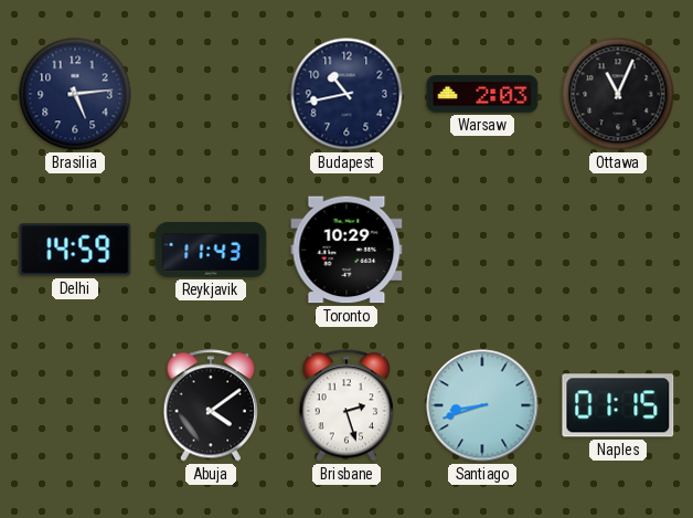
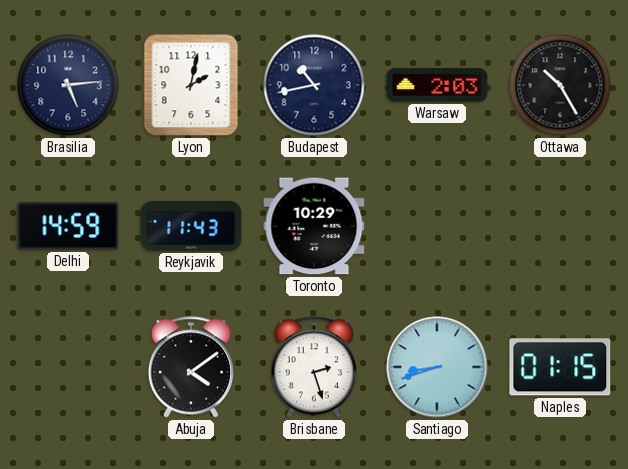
Lyon: none -> 2:02
Ottawa: 11:04 -> 10:25
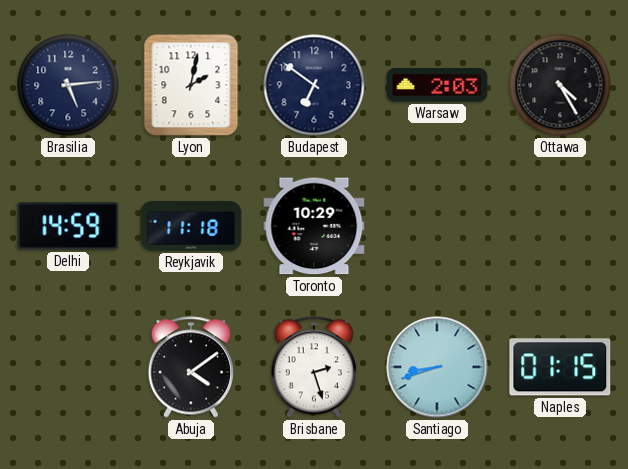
Budapest: 10:43 -> 6:51
Ottawa: 10:25 -> 4:25
Reykjavik: 11:43 -> 11:18
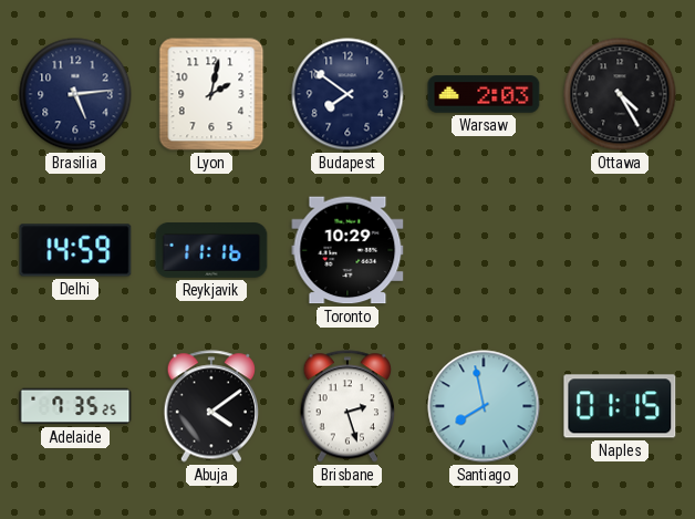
Budapest: 6:51 -> 7:51
Reykjavik: 11:18 -> 11:16
Adelaide: none -> 7:35
Santiago: 8:42 -> 7:58
